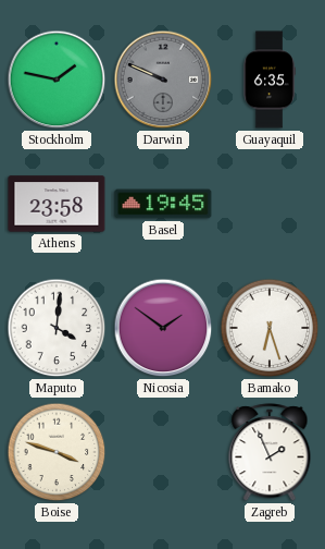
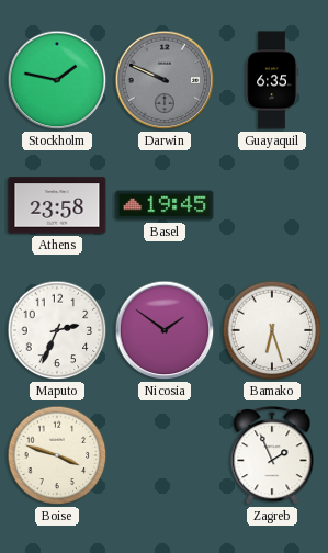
Maputo: 4:01 -> 2:34
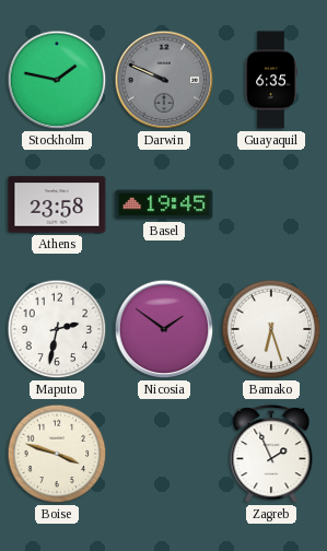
Maputo: 2:34 -> 2:32
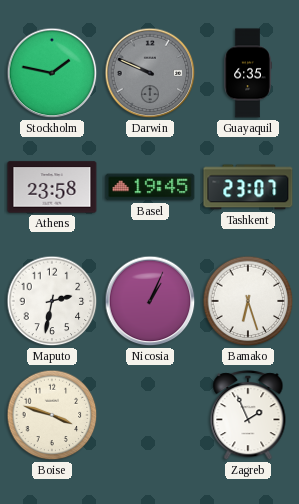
Tashkent: none -> 23:07
Nicosia: 1:51 -> 1:04
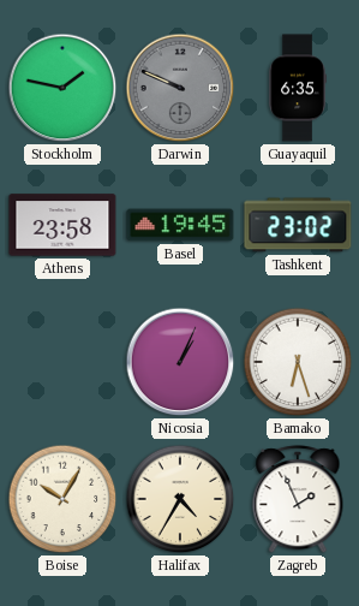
Tashkent: 23:07 -> 23:02
Maputo: 2:32 -> none
Boise: 3:48 -> 10:05
Halifax: none -> 4:35
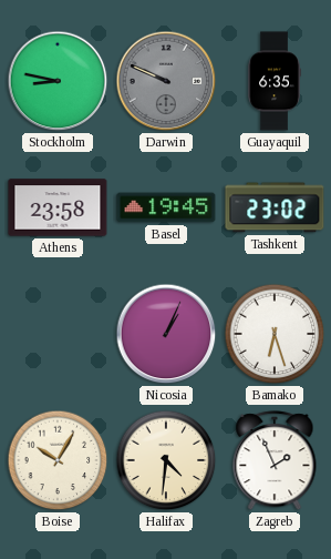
Stockholm: 1:47 -> 8:47
Halifax: 4:35 -> 4:31
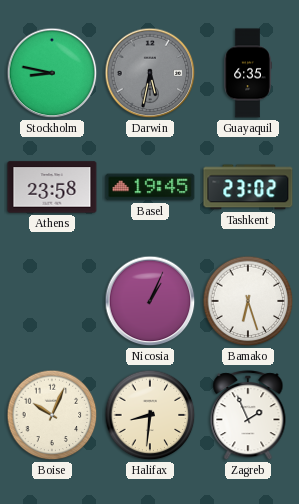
Darwin: 9:49 -> 5:32
Boise: 10:05 -> 10:04
Halifax: 4:31 -> 8:31
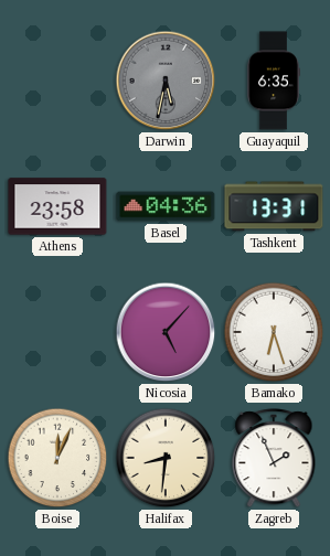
Stockholm: 8:47 -> none
Basel: 19:45 -> 04:36
Tashkent: 23:02 -> 13:31
Nicosia: 1:04 -> 5:07
Boise: 10:04 -> 12:04
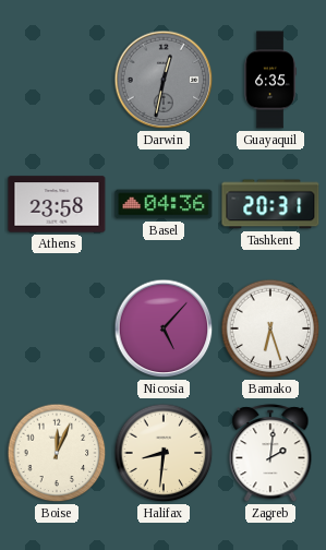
Darwin: 5:32 -> 12:32
Tashkent: 13:31 -> 20:31
Zagreb: 1:56 -> 2:01
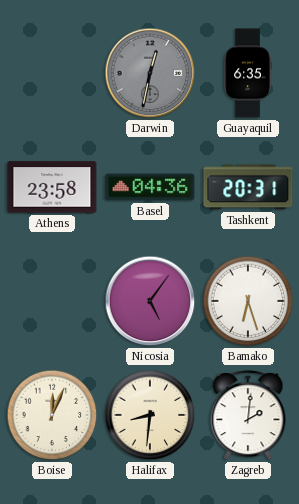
Nicosia: 5:07 -> 5:06
